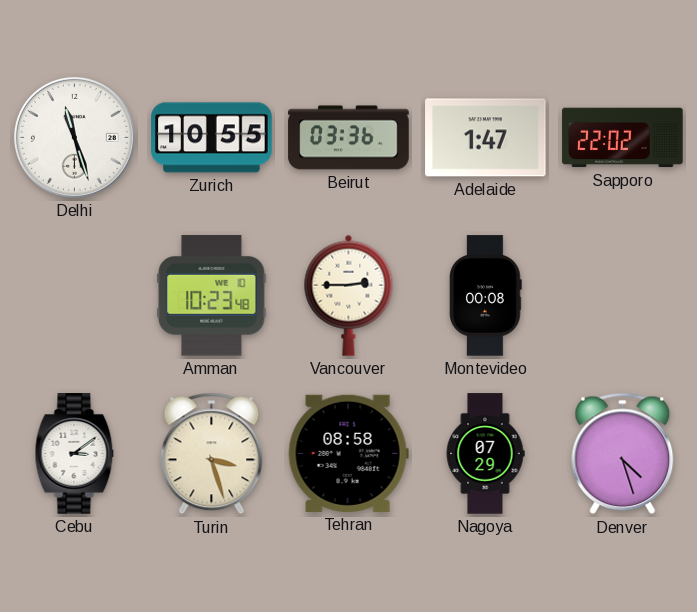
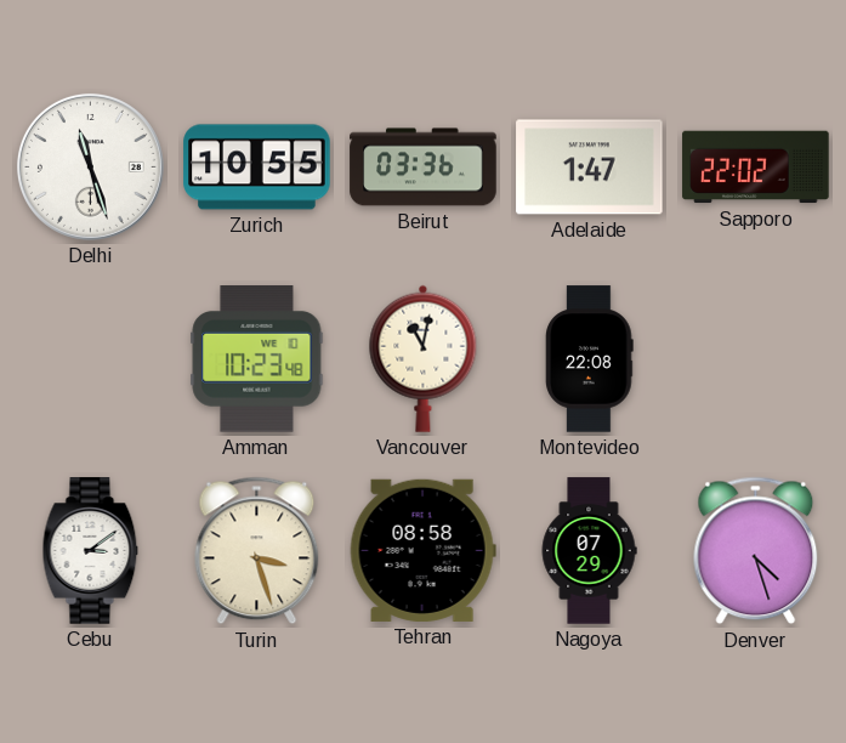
Vancouver: 2:45 -> 11:02
Montevideo: 00:08 -> 22:08
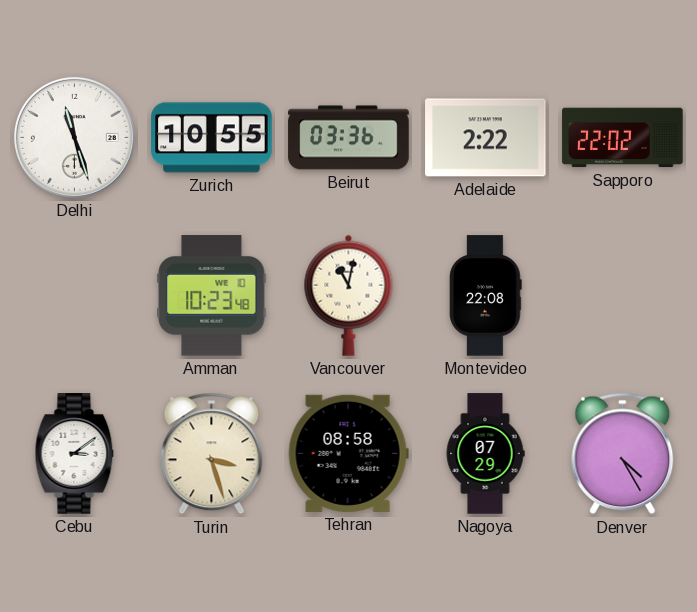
Adelaide: 1:47 -> 2:22
Denver: 4:27 -> 4:25
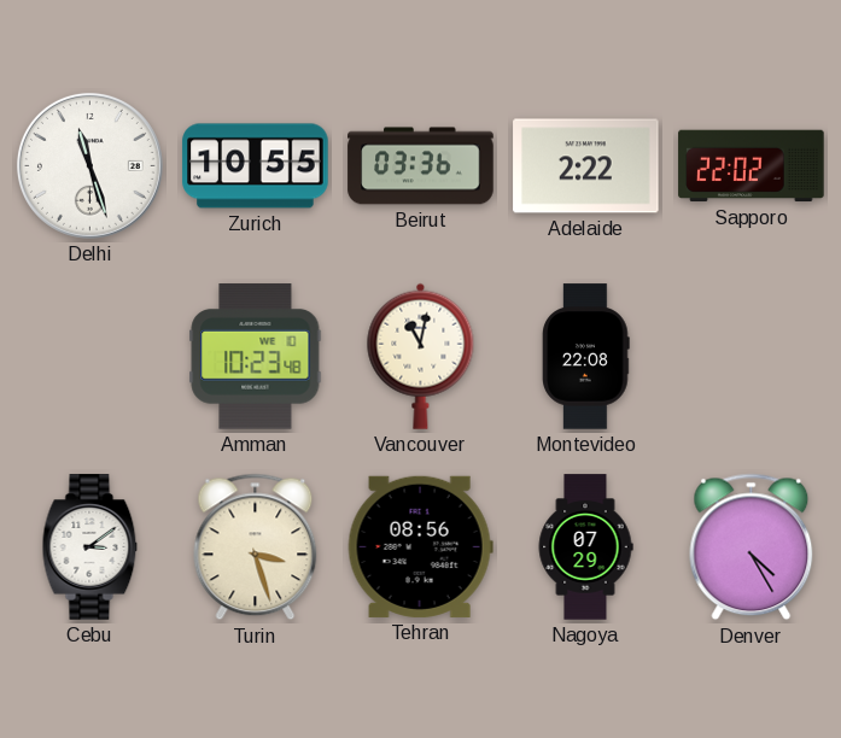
Tehran: 08:58 -> 08:56
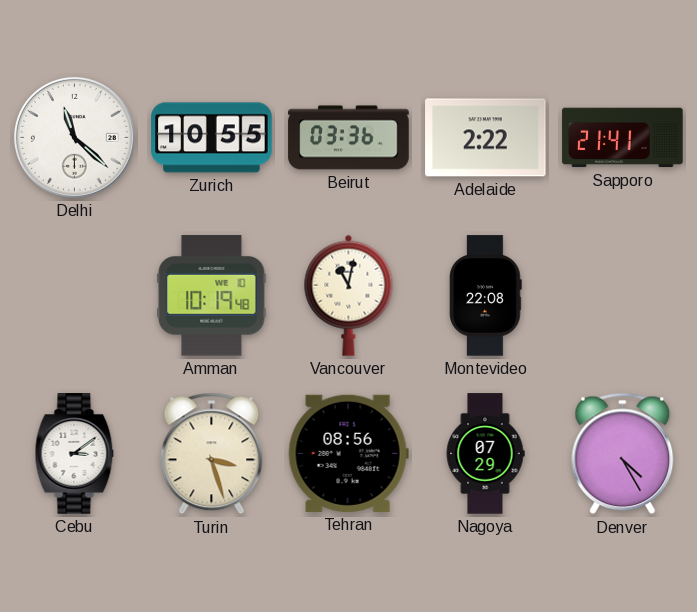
Delhi: 11:27 -> 11:22
Sapporo: 22:02 -> 21:41
Amman: 10:23 -> 10:19
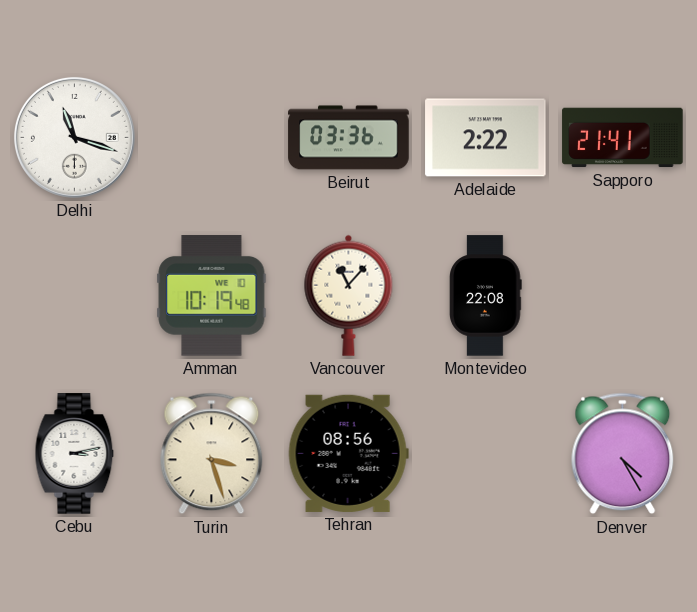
Delhi: 11:22 -> 11:18
Zurich: 10:55 -> none
Vancouver: 11:02 -> 11:07
Cebu: 3:09 -> 3:13
Nagoya: 07:29 -> none
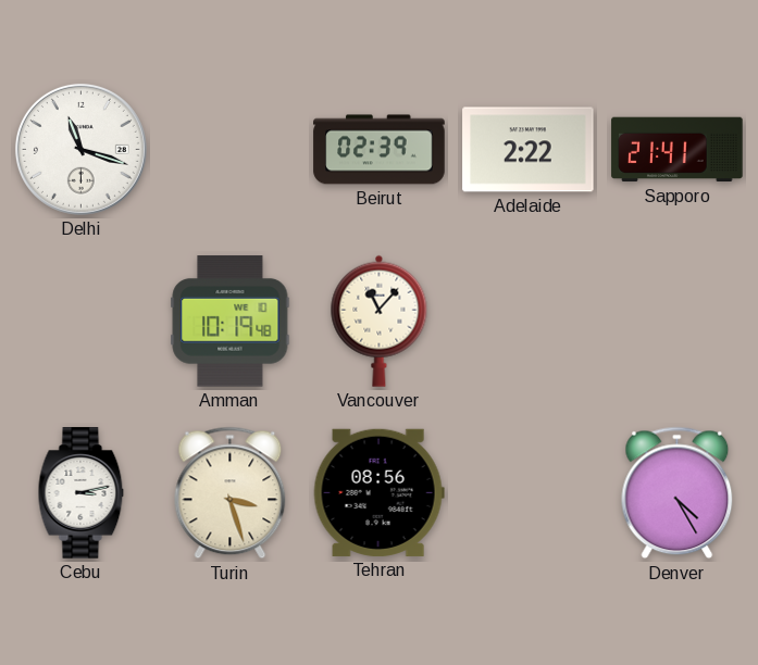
Beirut: 03:36 -> 02:39
Montevideo: 22:08 -> none
